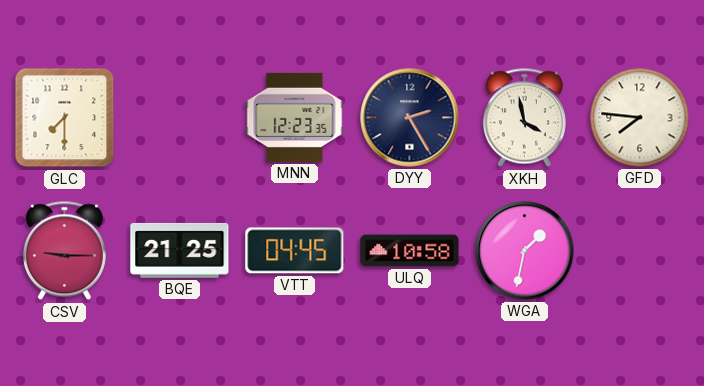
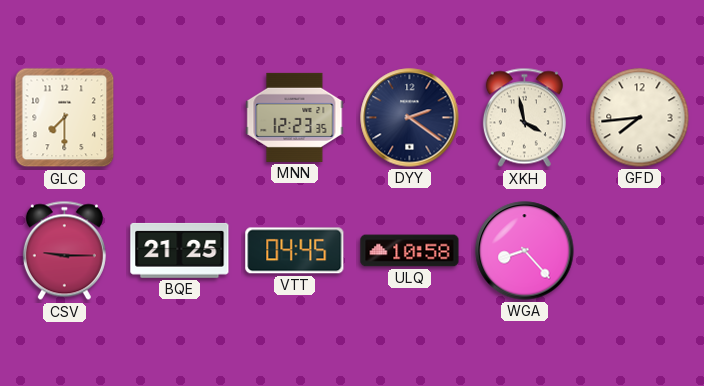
DYY: 2:25 -> 2:21
GFD: 7:46 -> 7:44
WGA: 1:32 -> 8:23
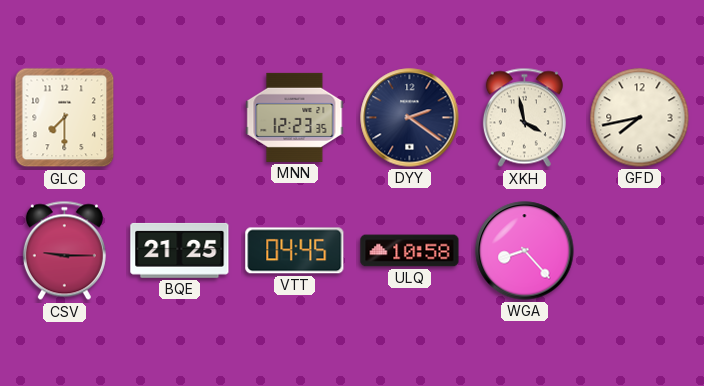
GFD: 7:44 -> 7:43
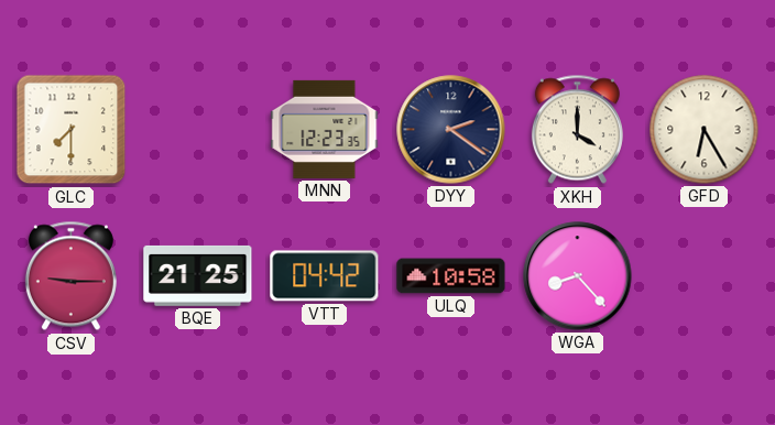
XKH: 3:58 -> 4:00
GFD: 7:43 -> 6:25
VTT: 04:45 -> 04:42
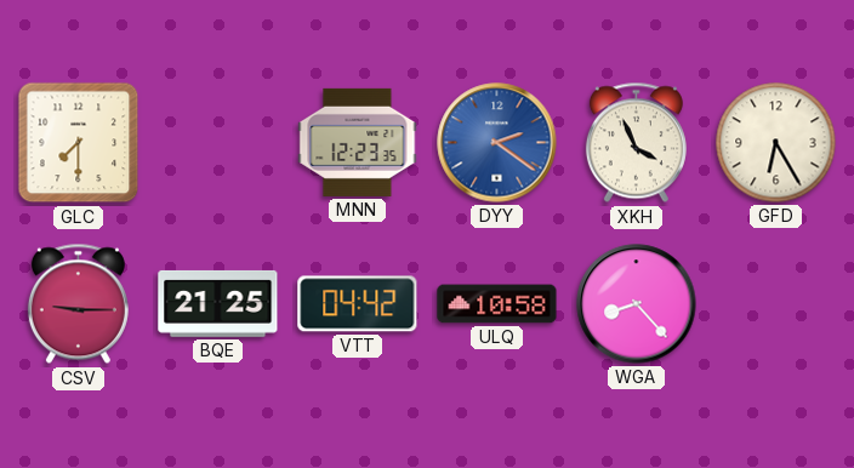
DYY dial: navy -> blue
XKH: 4:00 -> 3:56
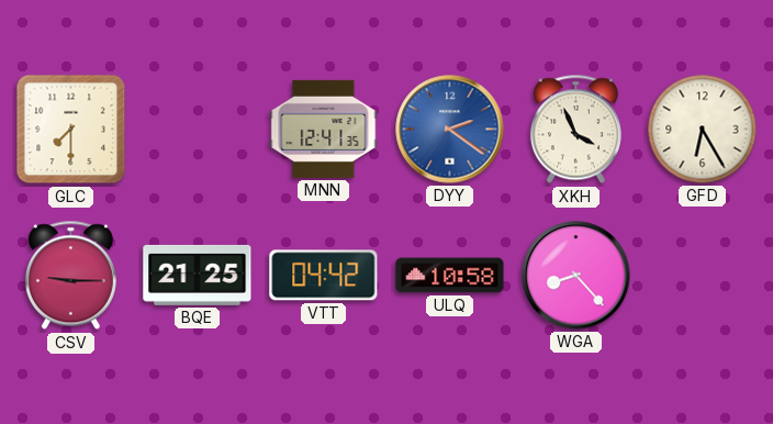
MNN: 12:23 -> 12:41
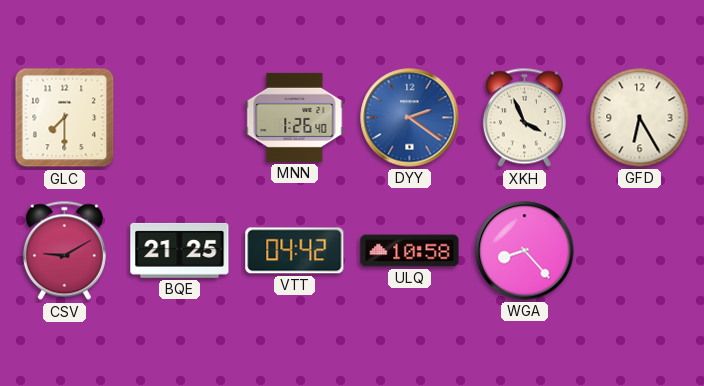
MNN: 12:41 -> 1:26
CSV: 9:15 -> 9:10
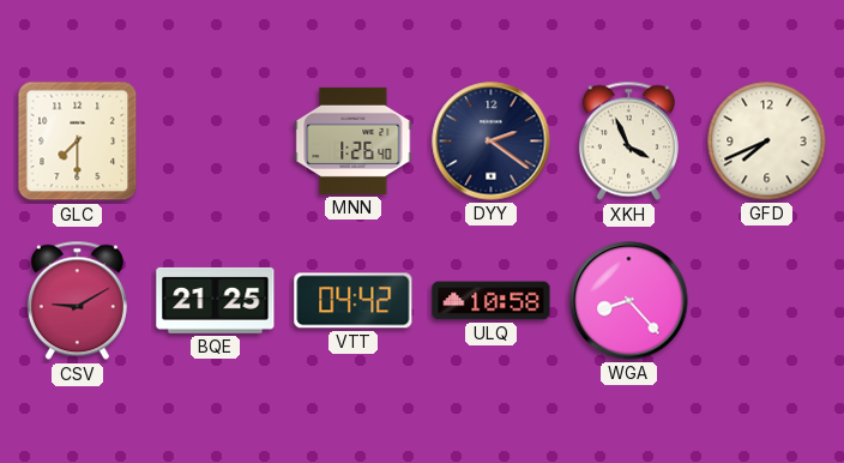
DYY dial: blue -> navy
GFD: 6:25 -> 7:41
